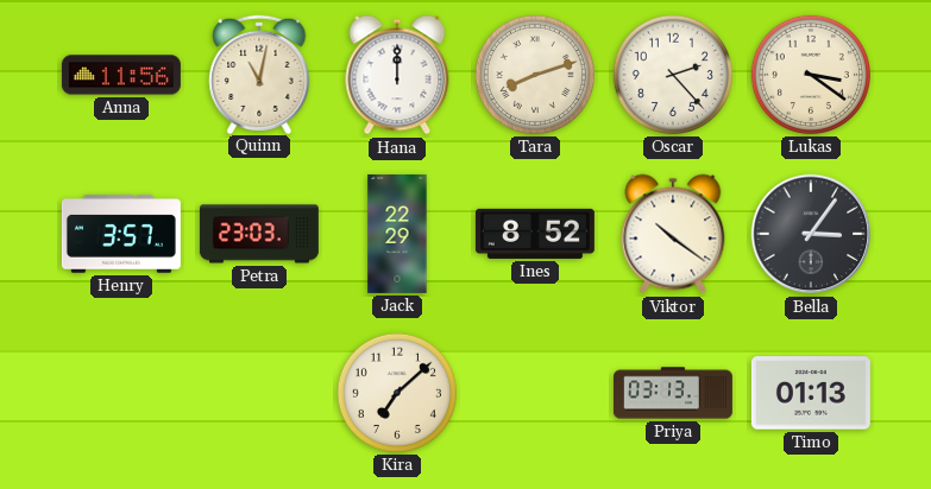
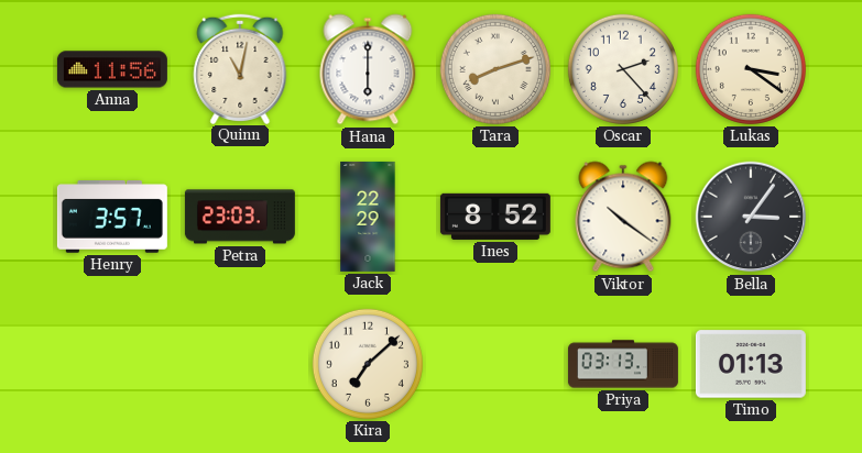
Hana: 12:00 -> 6:00
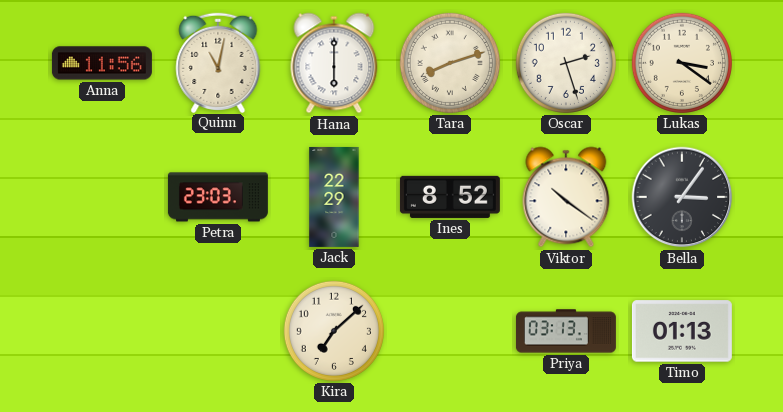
Oscar: 2:23 -> 2:27
Henry: 3:57 -> none
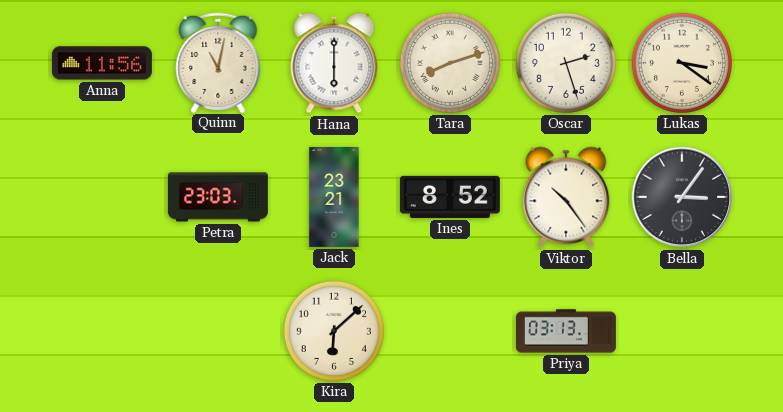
Jack: 22:29 -> 23:21
Viktor: 10:21 -> 10:24
Kira: 7:08 -> 6:08
Timo: 01:13 -> none
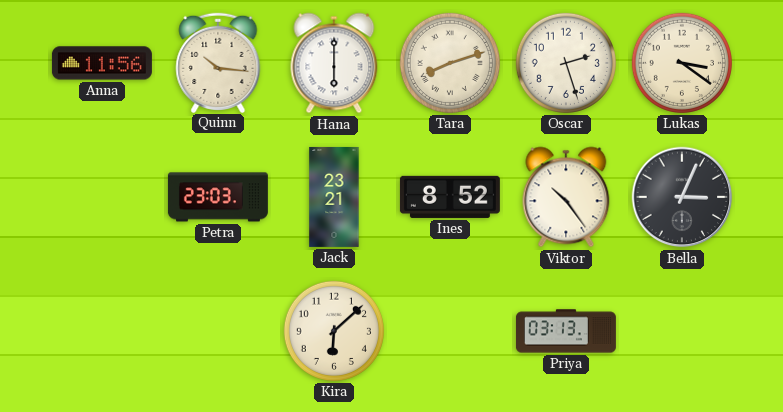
Quinn: 11:02 -> 10:16
Bella: 3:06 -> 3:04
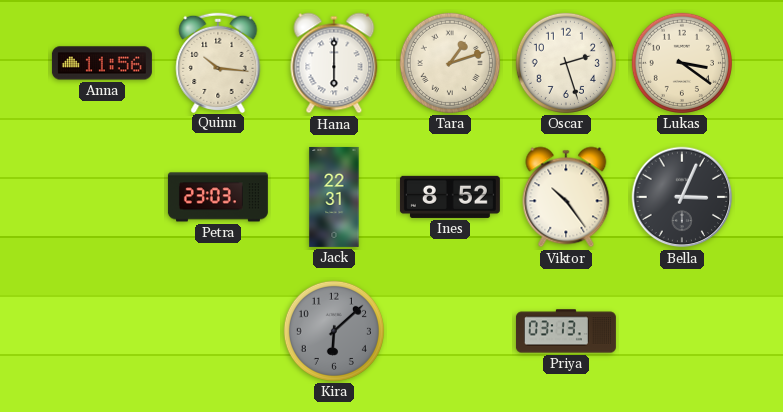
Tara: 8:12 -> 1:12
Jack: 23:21 -> 22:31
Kira dial: cream -> grey
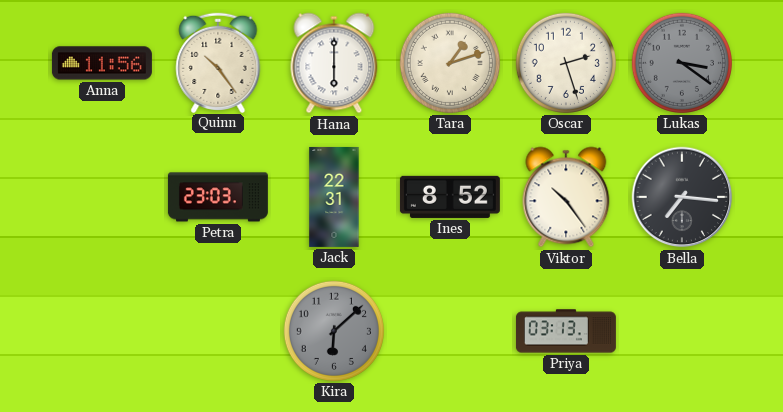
Quinn: 10:16 -> 10:24
Lukas dial: cream -> grey
Bella: 3:04 -> 7:16
